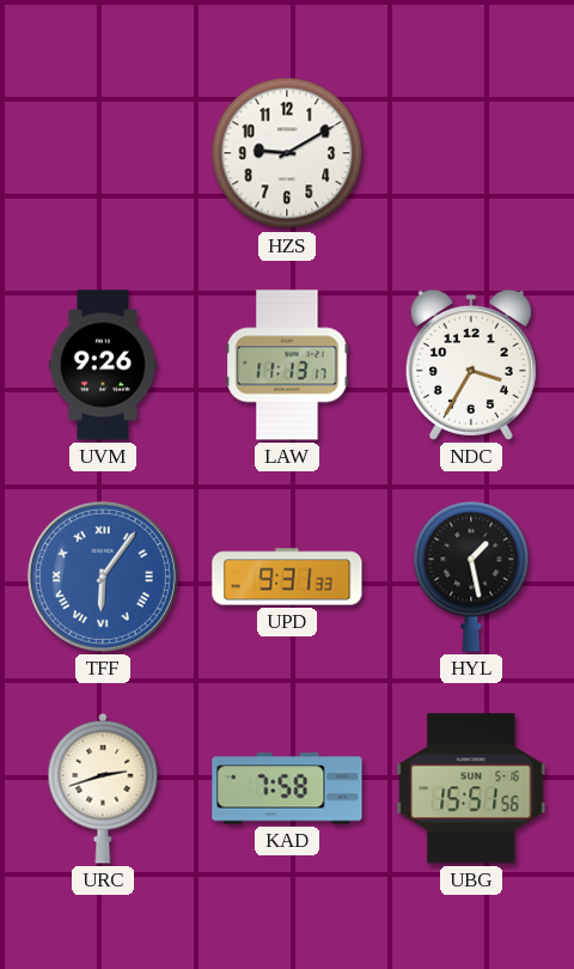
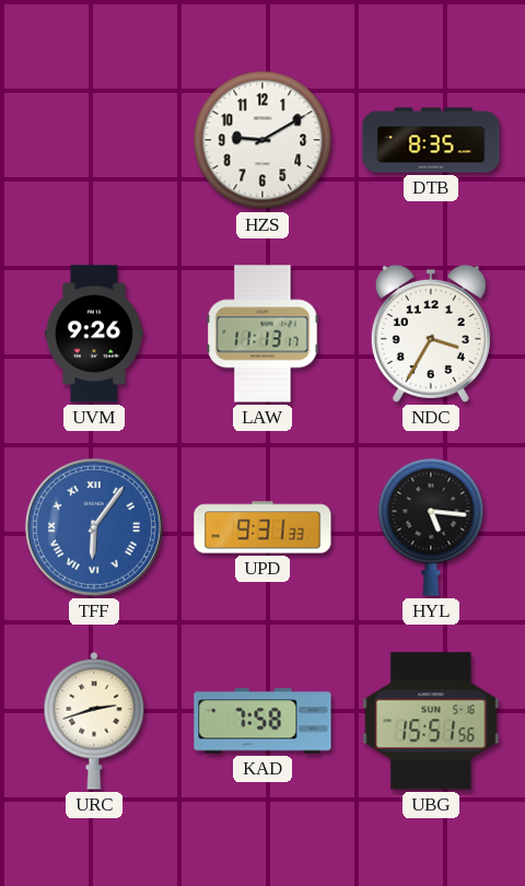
DTB: none -> 8:35
HYL: 1:28 -> 5:16
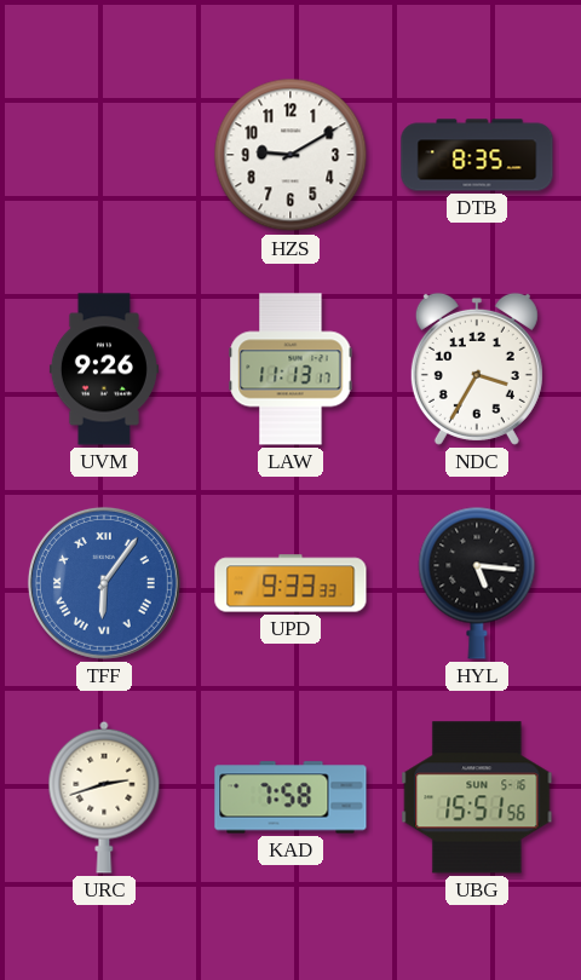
UPD: 9:31 -> 9:33
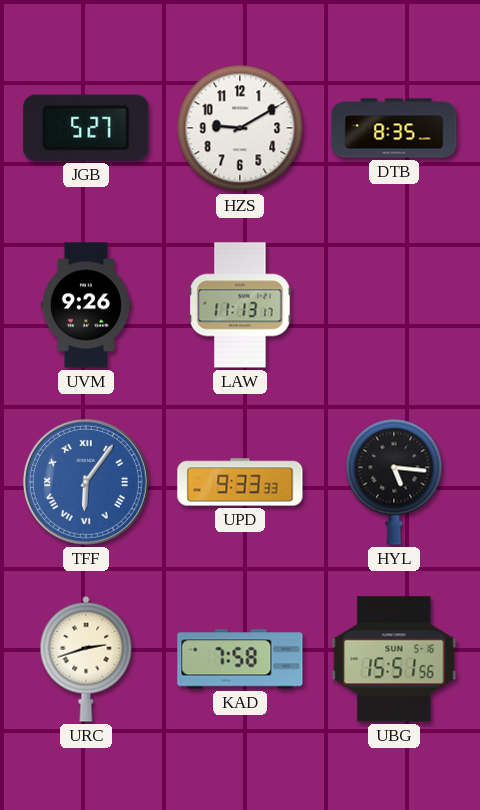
JGB: none -> 5:27
NDC: 3:35 -> none
